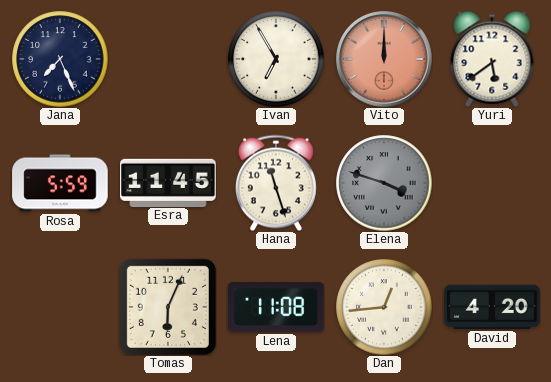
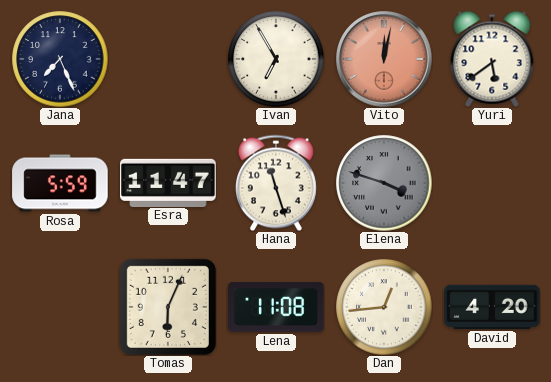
Vito: 12:00 -> 12:02
Esra: 11:45 -> 11:47
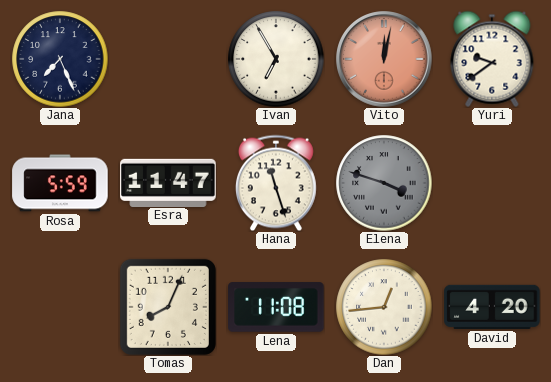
Yuri: 5:39 -> 9:39
Tomas: 6:04 -> 8:04
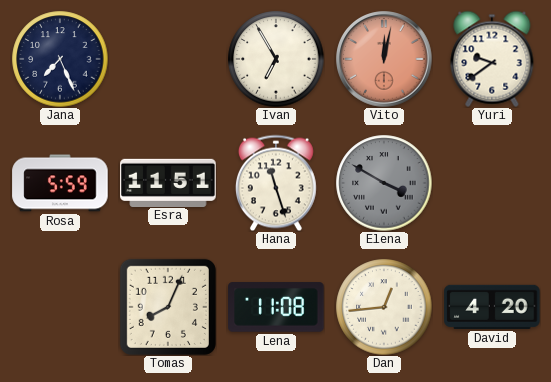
Esra: 11:47 -> 11:51
Elena: 3:48 -> 3:50
